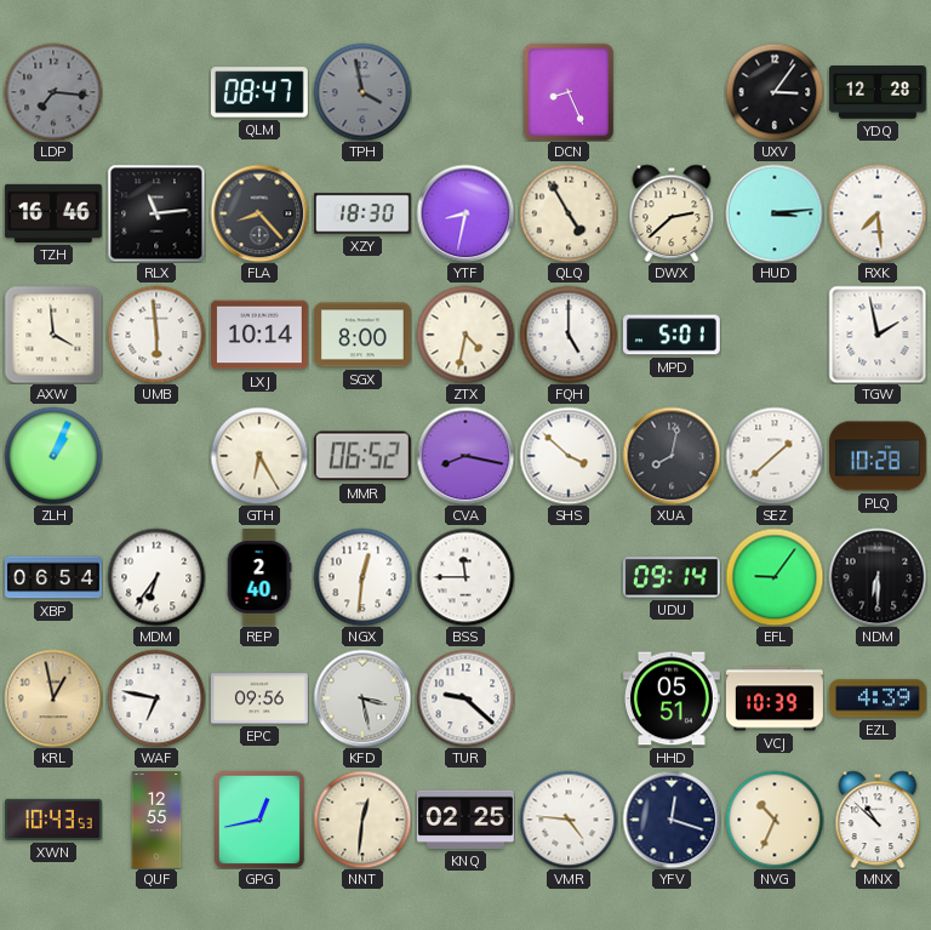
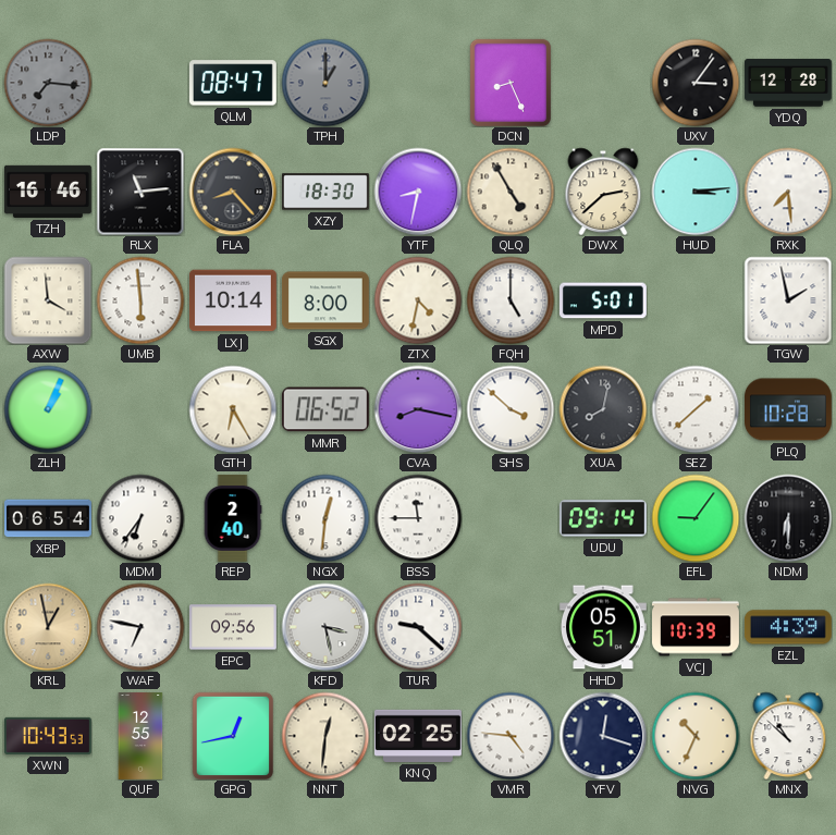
TPH: 3:58 -> 1:00
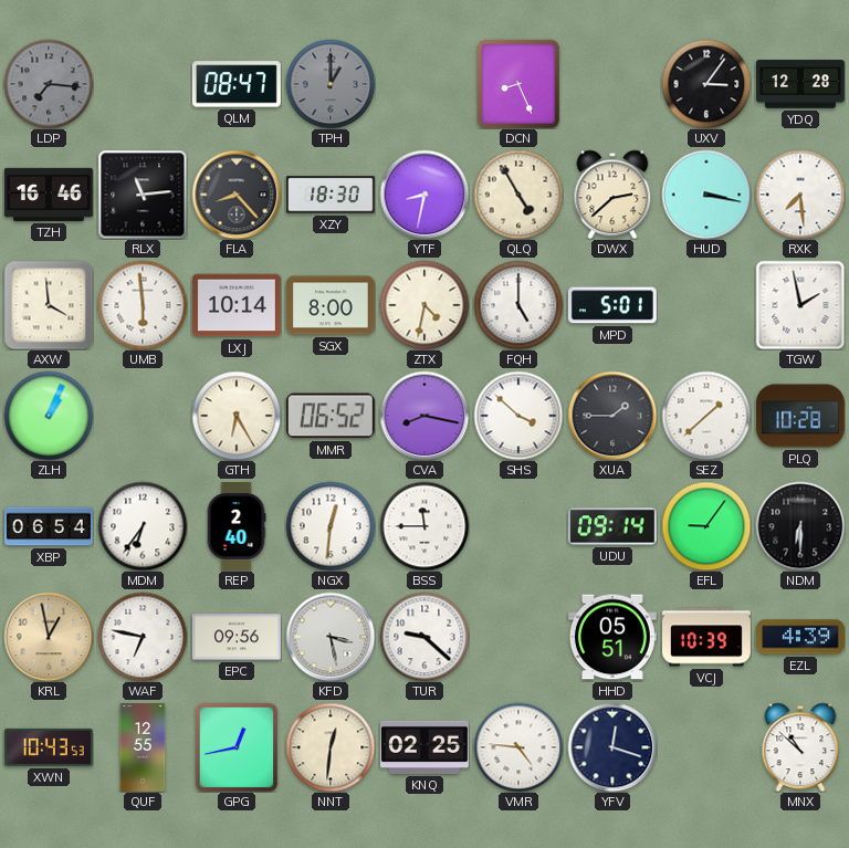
HUD: 3:14 -> 3:17
XUA: 8:02 -> 1:45
NVG: 10:34 -> none
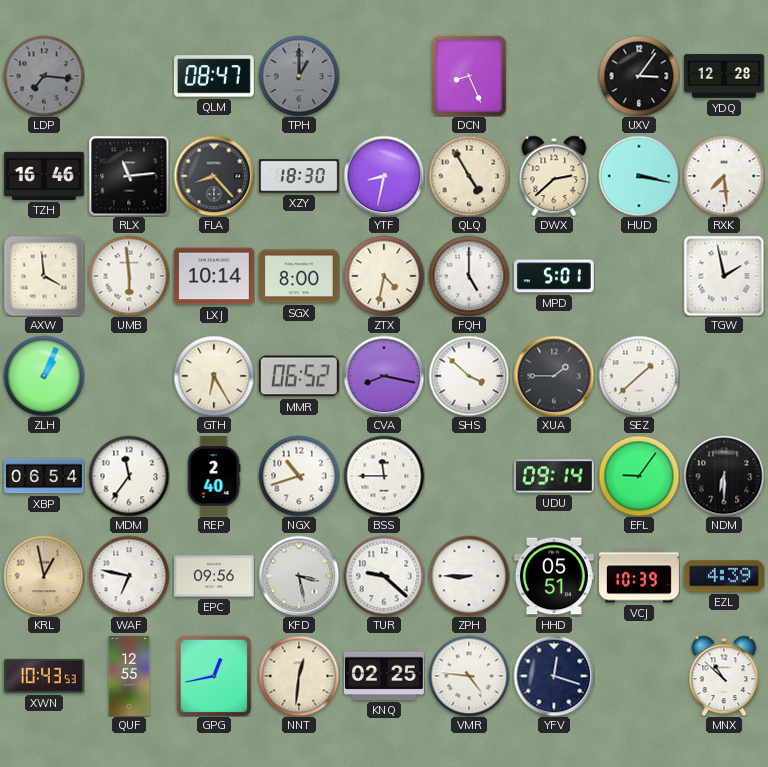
PLQ: 10:28 -> none
MDM: 6:36 -> 11:36
NGX: 12:31 -> 10:42
ZPH: none -> 8:45
